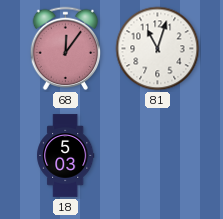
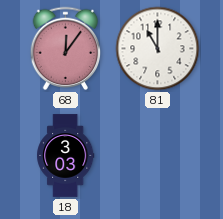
81: 11:03 -> 11:00
18: 5:03 -> 3:03
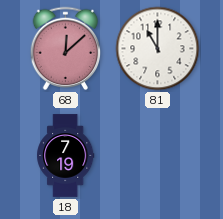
68: 12:06 -> 12:08
18: 3:03 -> 7:19
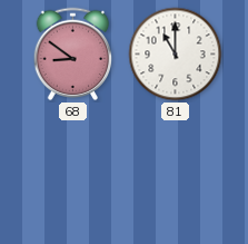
68: 12:08 -> 8:51
18: 7:19 -> none
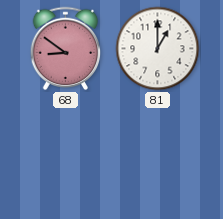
81: 11:00 -> 1:00
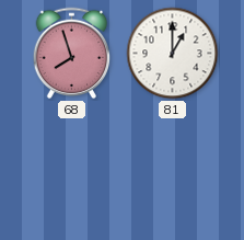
68: 8:51 -> 7:57
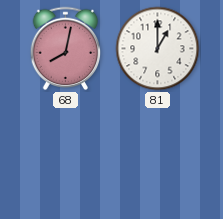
68: 7:57 -> 8:02
